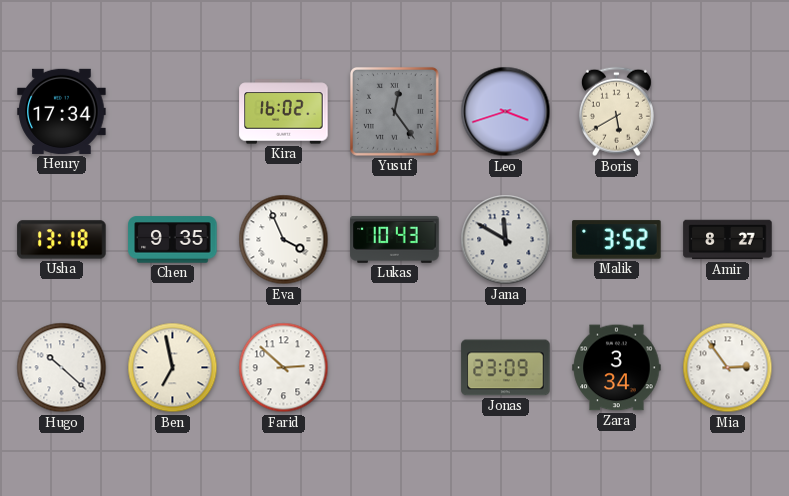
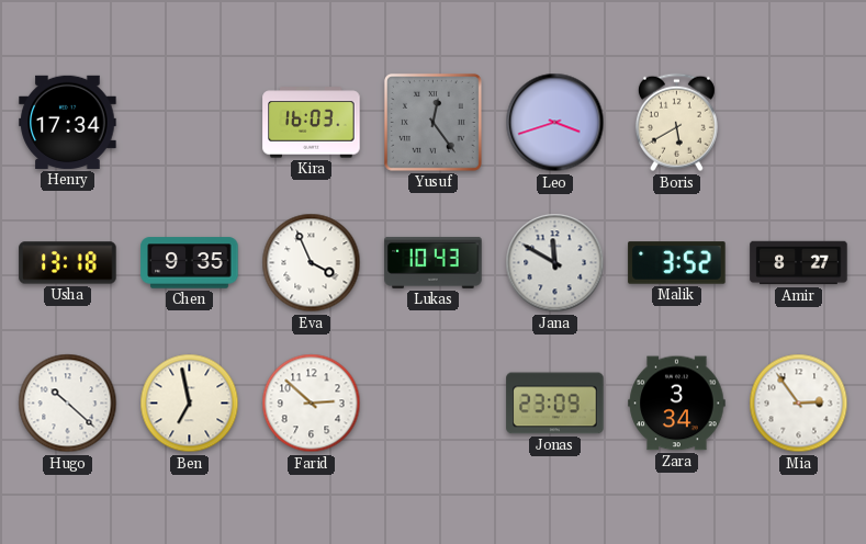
Kira: 16:02 -> 16:03
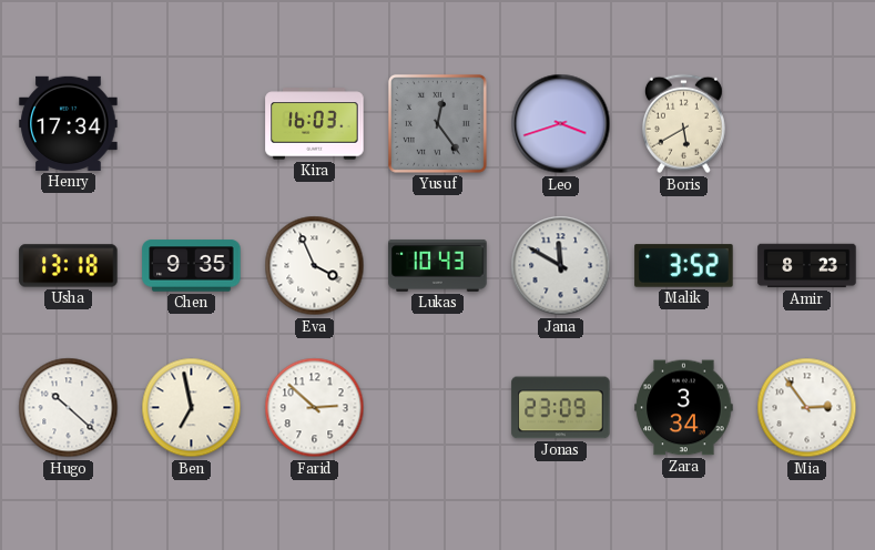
Amir: 8:27 -> 8:23
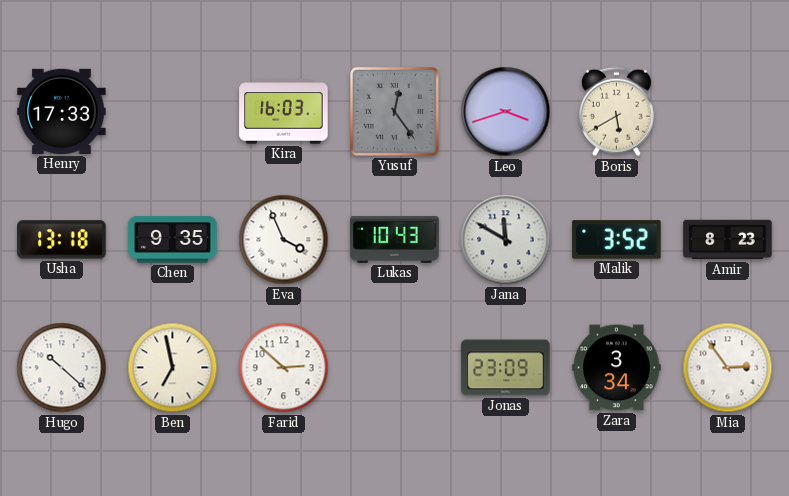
Henry: 17:34 -> 17:33
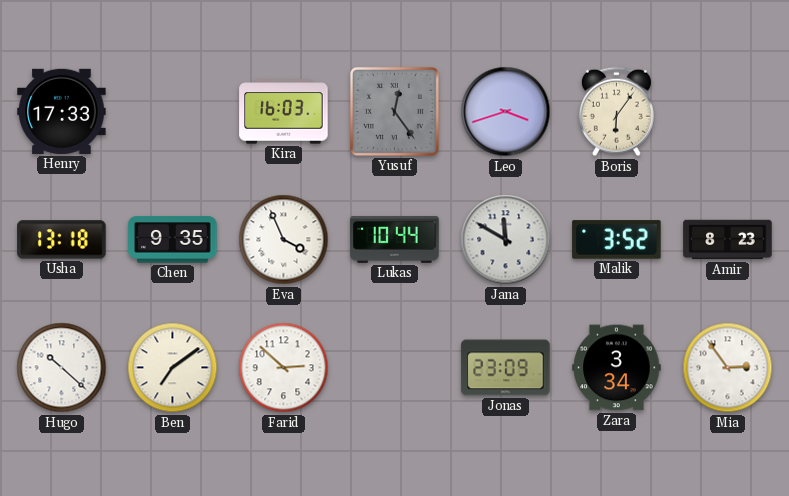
Boris: 5:40 -> 6:06
Lukas: 10:43 -> 10:44
Ben: 6:58 -> 7:09
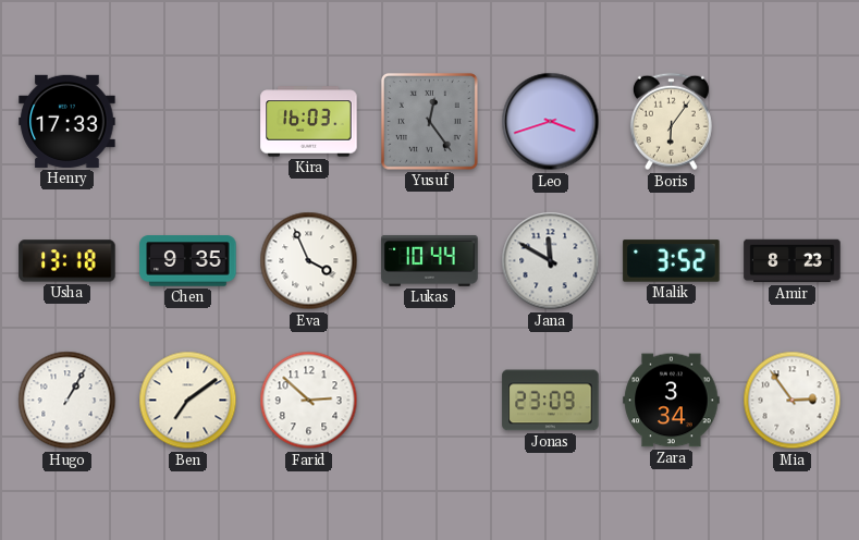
Hugo: 10:22 -> 1:05
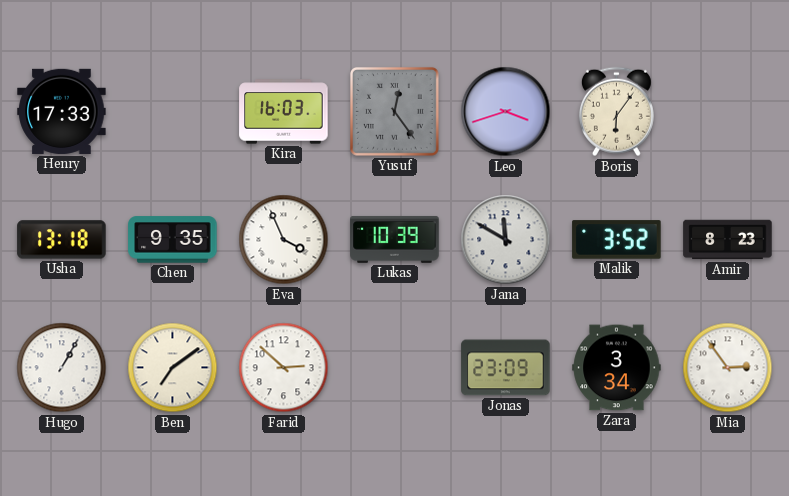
Lukas: 10:44 -> 10:39
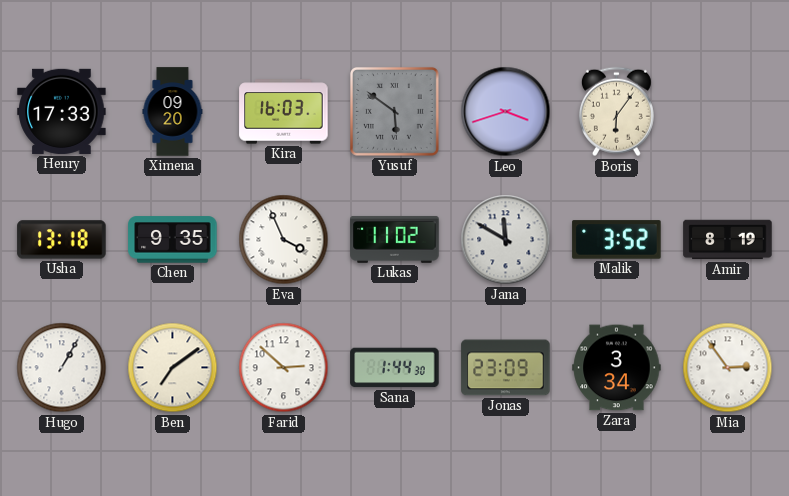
Ximena: none -> 09:20
Yusuf: 12:24 -> 5:51
Lukas: 10:39 -> 11:02
Amir: 8:23 -> 8:19
Sana: none -> 1:44
